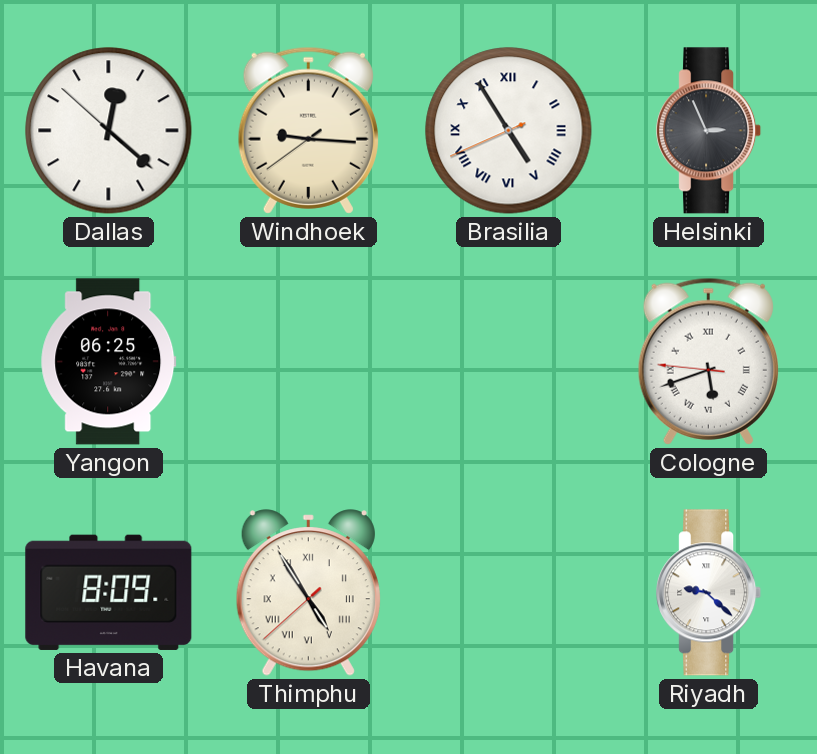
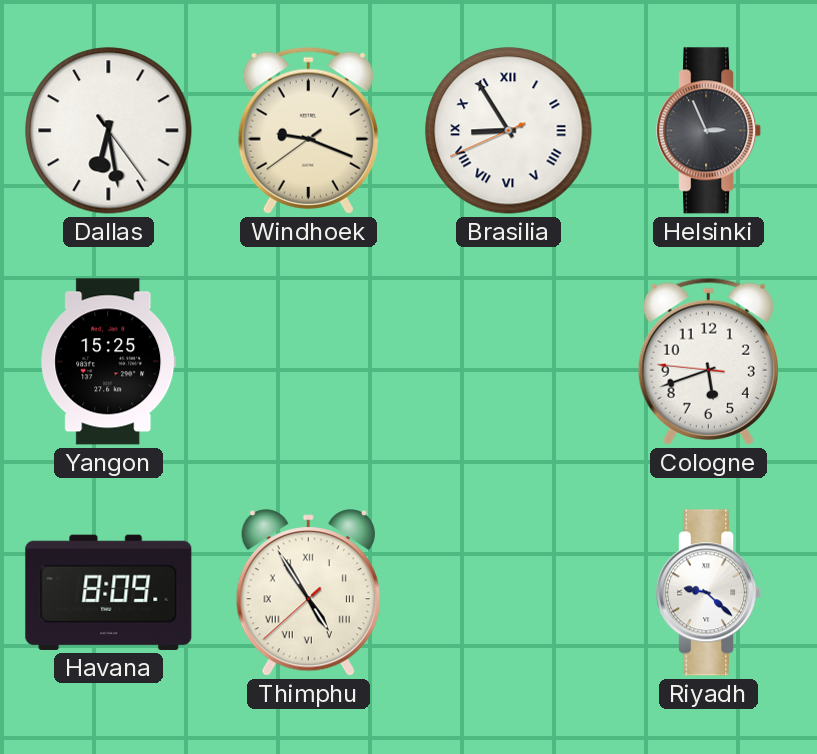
Dallas: 12:21 -> 6:28
Windhoek: 9:15 -> 9:18
Brasilia: 4:54 -> 8:54
Yangon: 06:25 -> 15:25
Cologne numerals: Roman -> Arabic
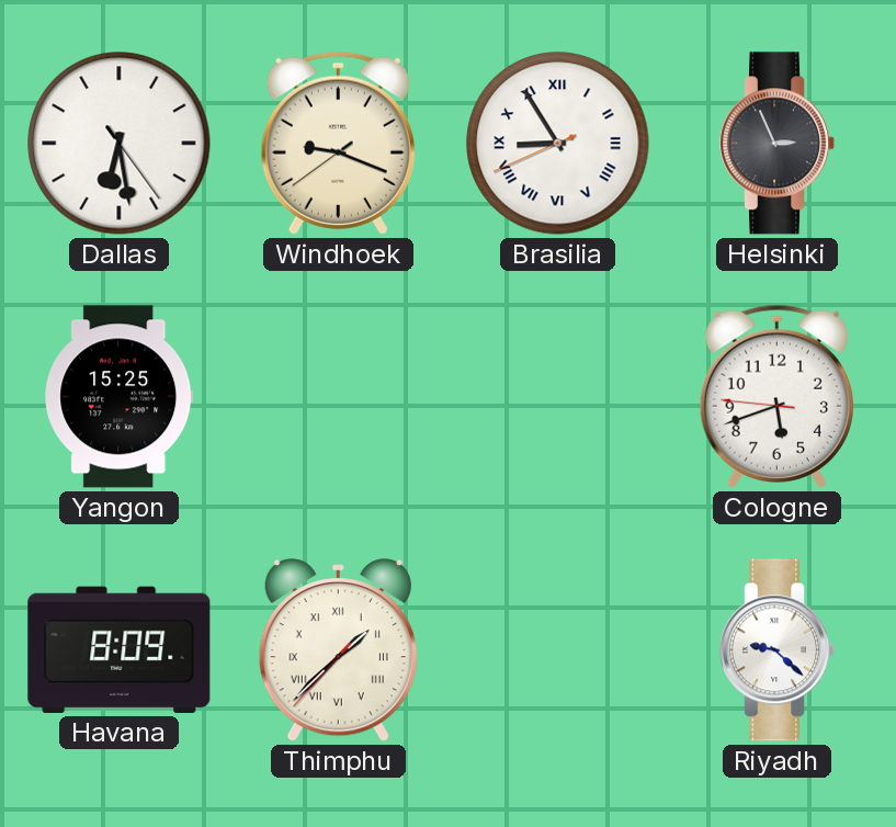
Thimphu: 4:54 -> 1:37
